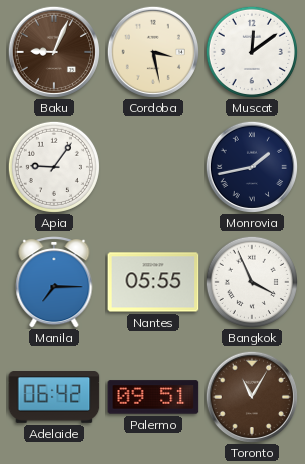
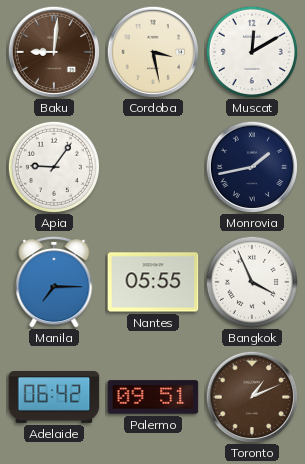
Baku: 9:04 -> 9:01
Muscat: 12:09 -> 12:10
Toronto: 11:05 -> 1:11
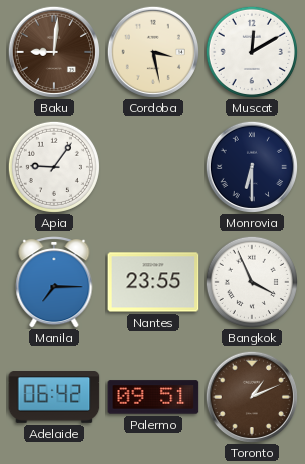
Monrovia: 1:43 -> 6:30
Nantes: 05:55 -> 23:55
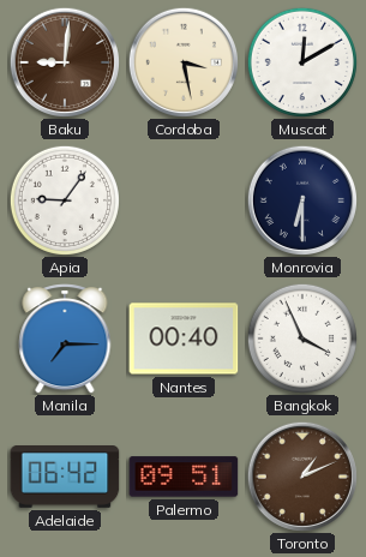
Nantes: 23:55 -> 00:40
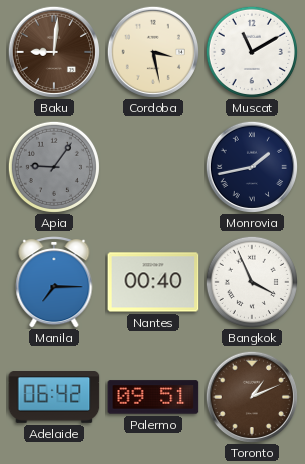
Muscat: 12:10 -> 11:10
Apia dial: white -> grey
Monrovia: 6:30 -> 1:43
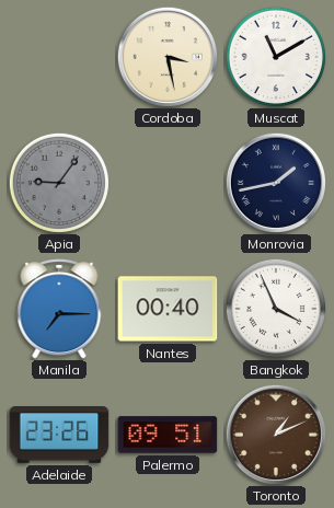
Baku: 9:01 -> none
Adelaide: 06:42 -> 23:26
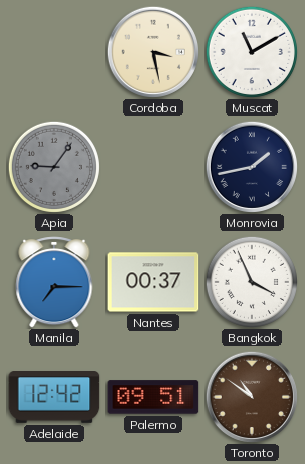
Nantes: 00:40 -> 00:37
Adelaide: 23:26 -> 12:42
Toronto: 1:11 -> 10:51
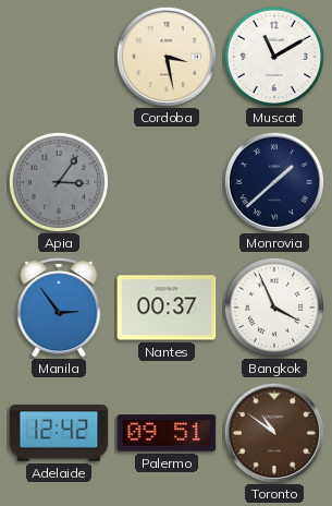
Apia: 9:06 -> 3:06
Monrovia: 1:43 -> 1:38
Manila: 7:15 -> 2:54
